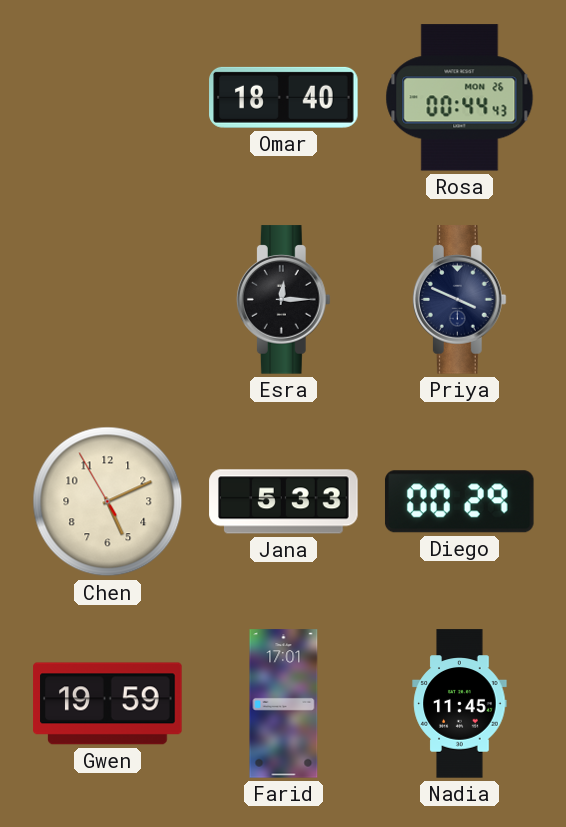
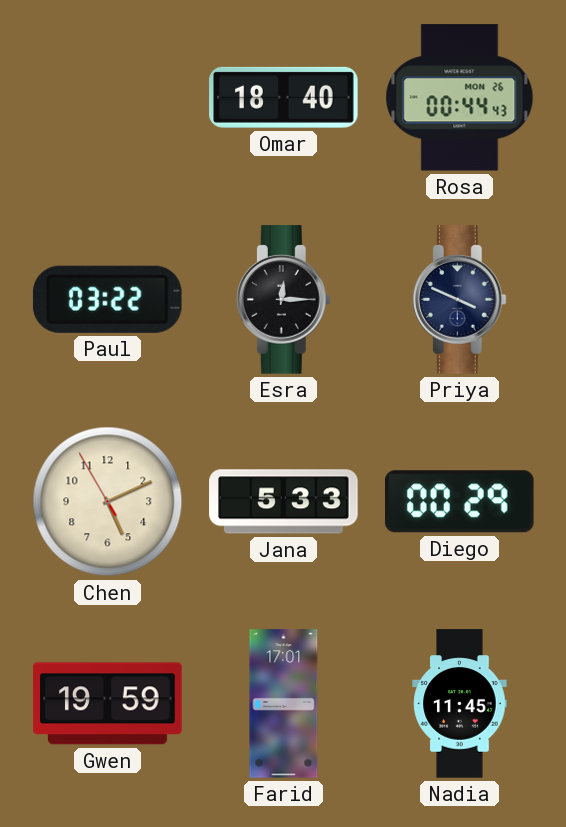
Paul: none -> 03:22
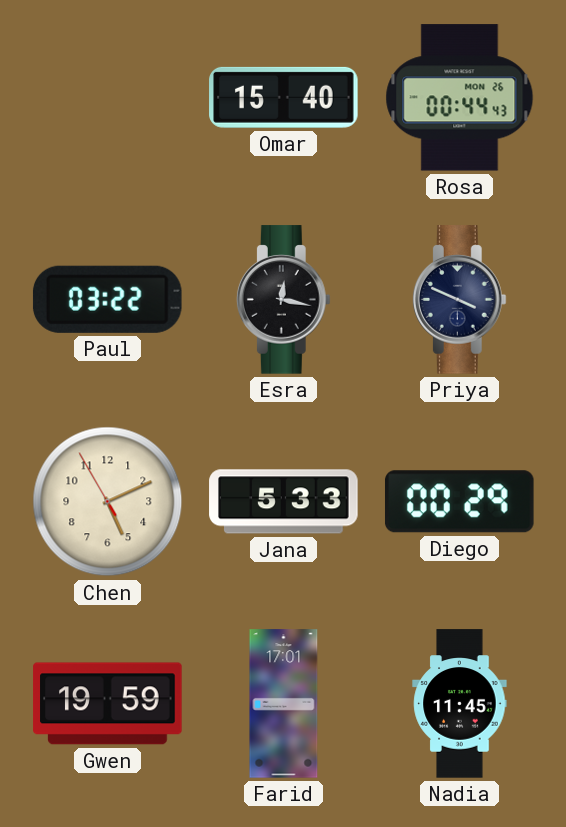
Omar: 18:40 -> 15:40
Esra: 12:15 -> 12:17
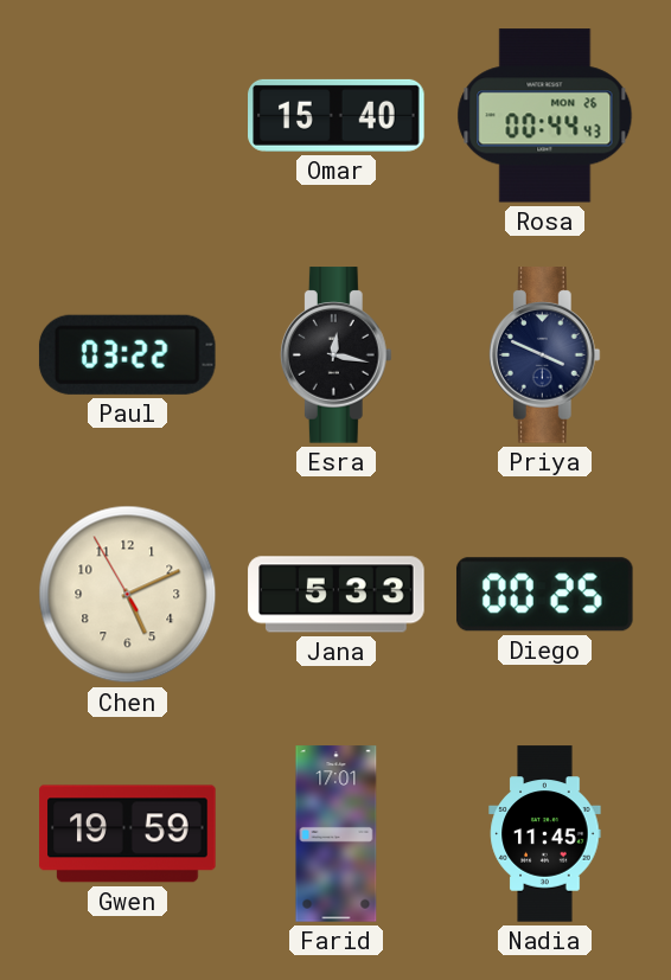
Diego: 00:29 -> 00:25
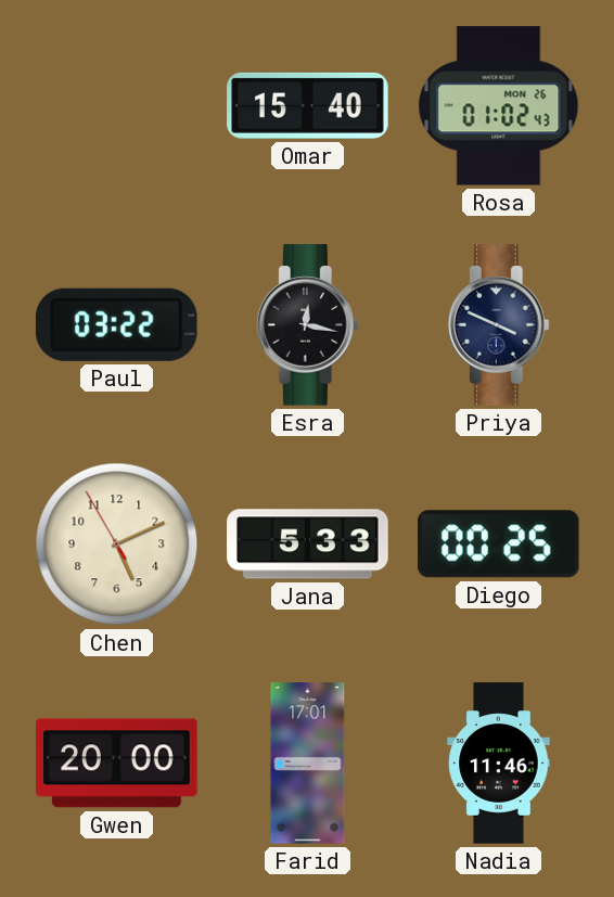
Rosa: 00:44 -> 01:02
Gwen: 19:59 -> 20:00
Nadia: 11:45 -> 11:46
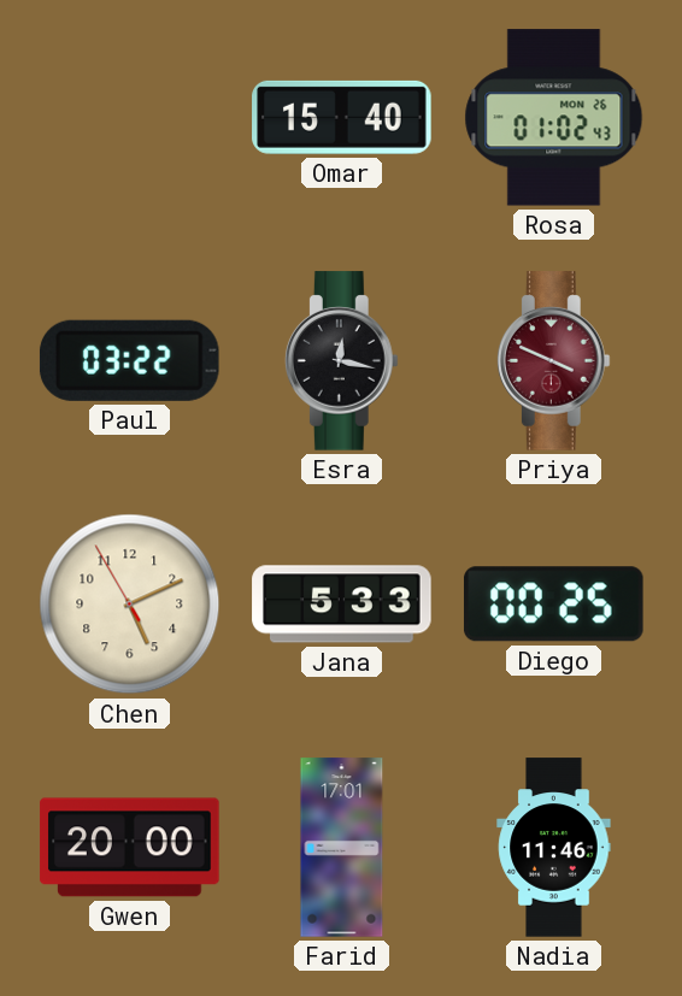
Priya dial: navy -> burgundy
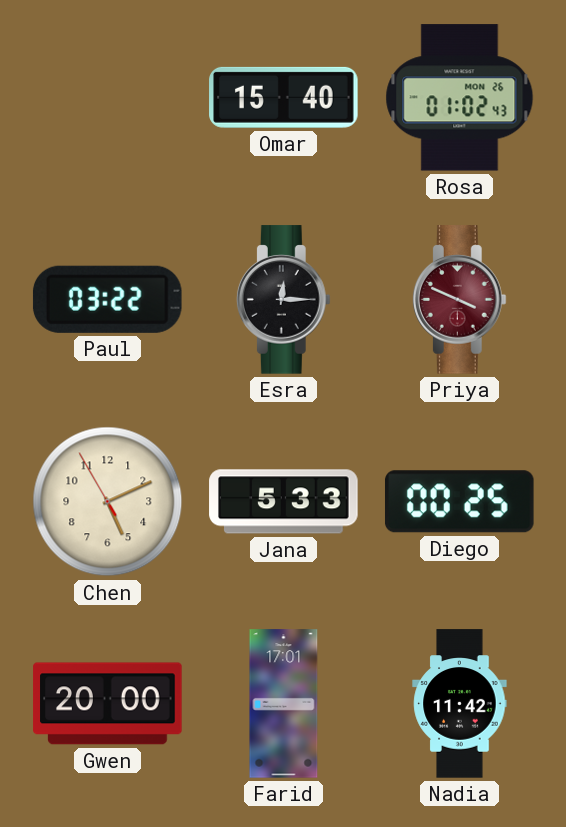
Esra: 12:17 -> 12:15
Nadia: 11:46 -> 11:42
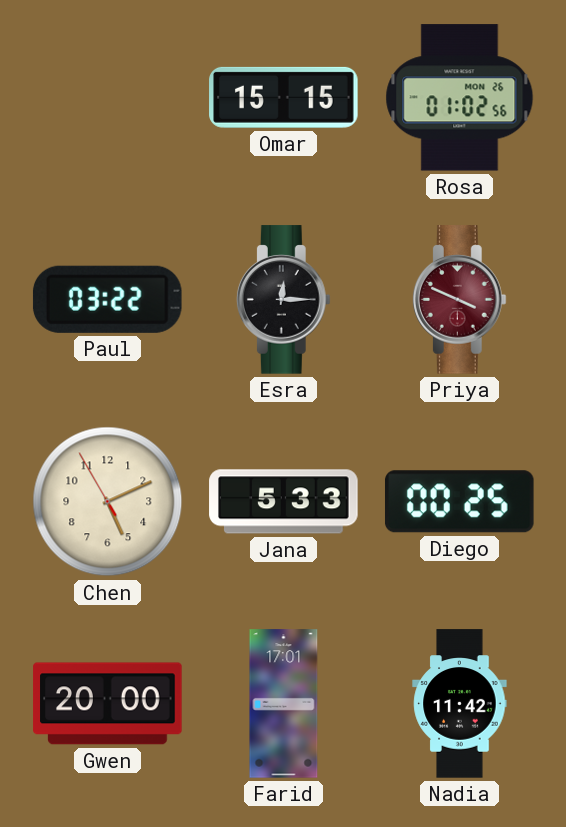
Omar: 15:40 -> 15:15
Rosa: 01:02:43 -> 01:02:56
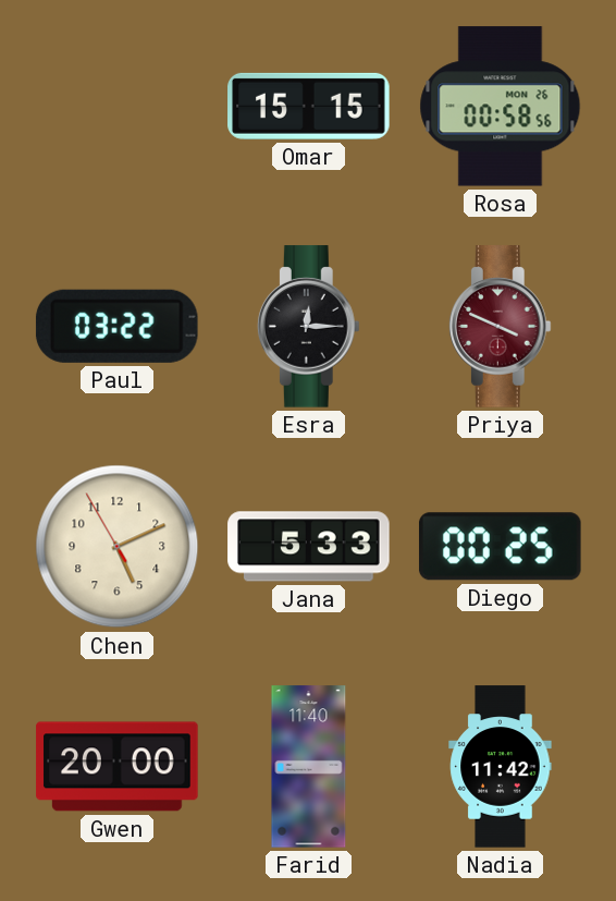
Rosa: 01:02 -> 00:58
Farid: 17:01 -> 11:40
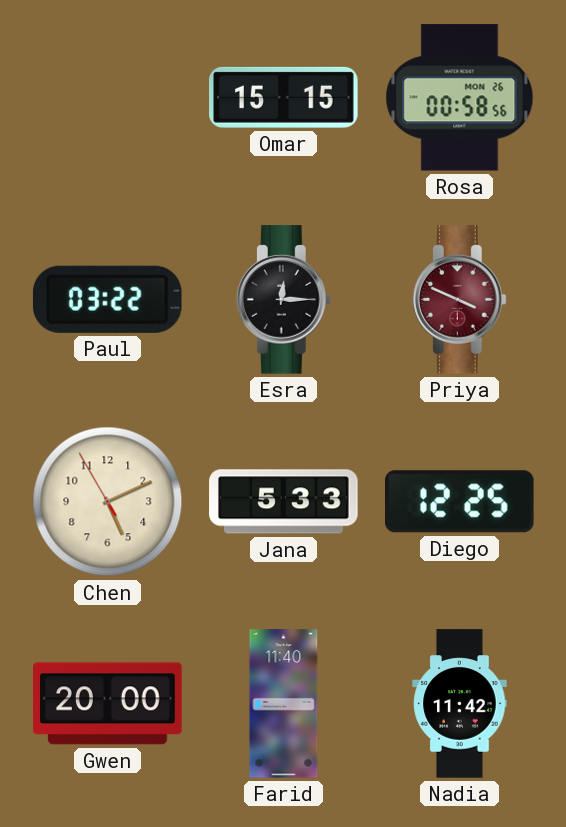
Diego: 00:25 -> 12:25
